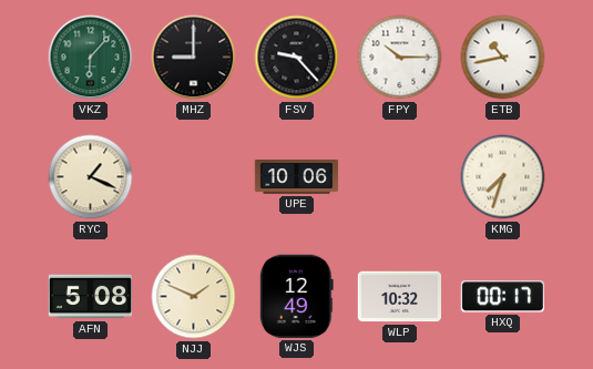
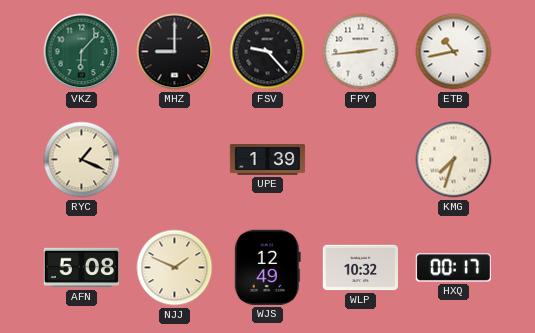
FPY: 10:15 -> 2:44
UPE: 10:06 -> 1:39
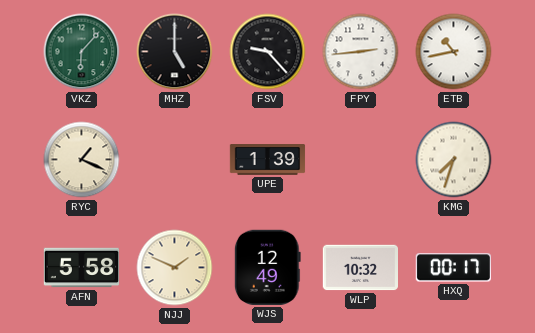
MHZ: 9:00 -> 5:00
AFN: 5:08 -> 5:58
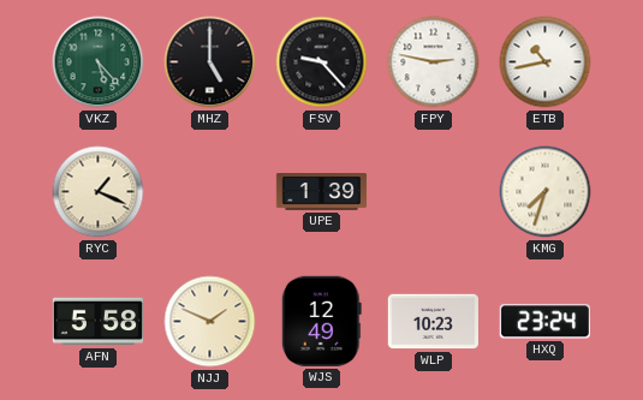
VKZ: 6:07 -> 5:23
FPY: 2:44 -> 2:47
WLP: 10:32 -> 10:23
HXQ: 00:17 -> 23:24
